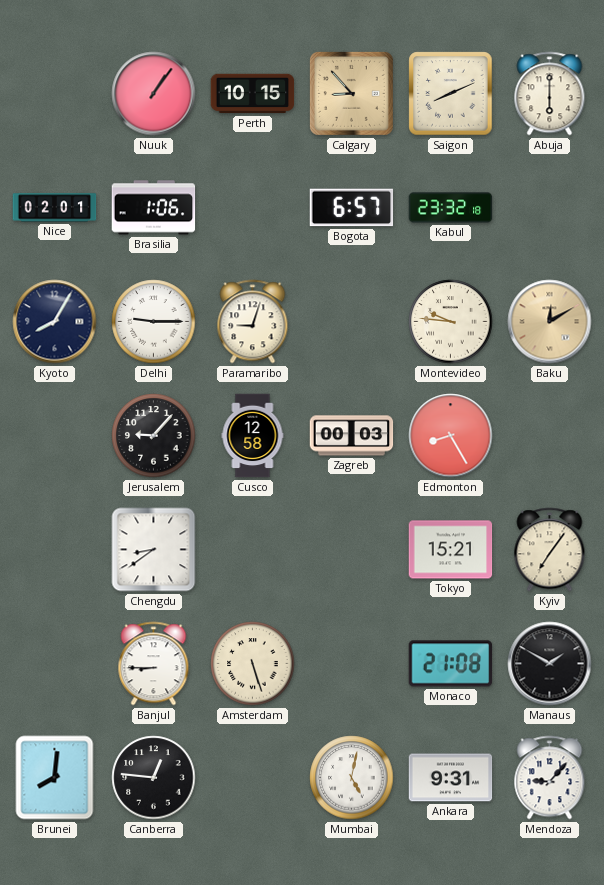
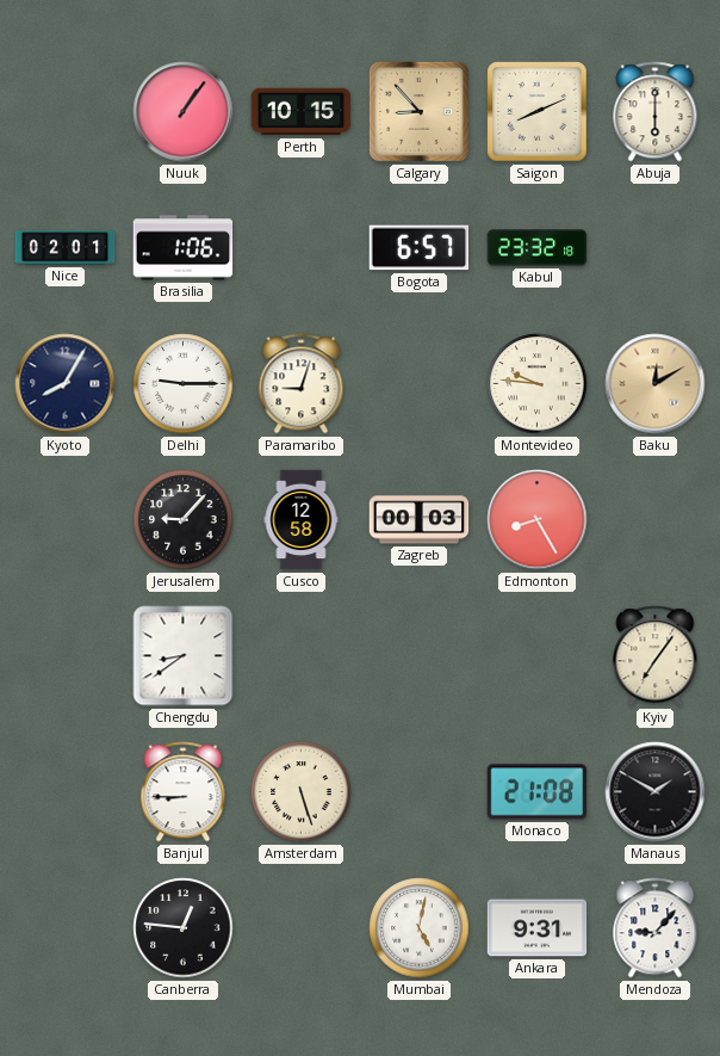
Tokyo: 15:21 -> none
Brunei: 8:01 -> none
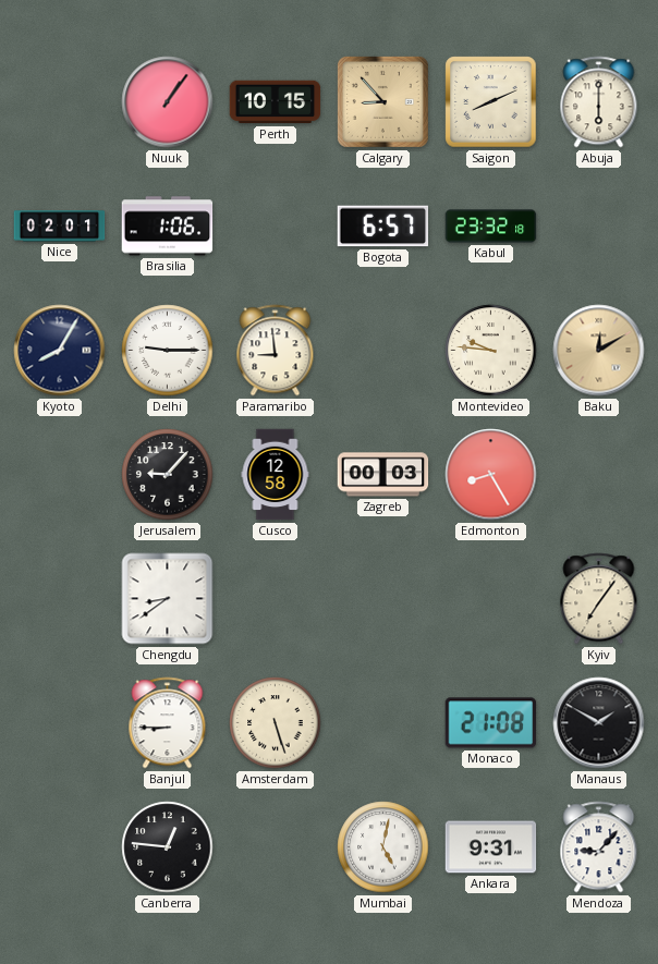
Paramaribo: 9:03 -> 8:59
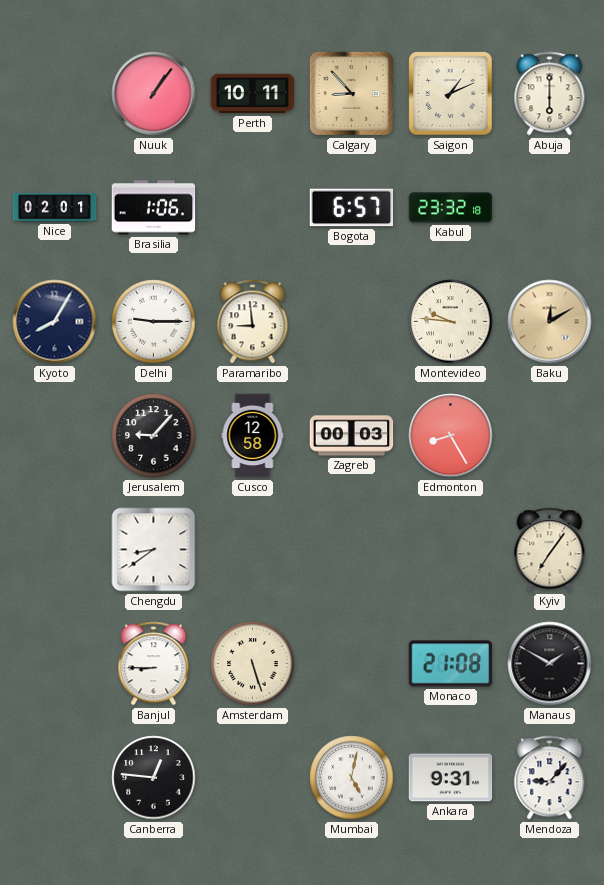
Perth: 10:15 -> 10:11
Saigon: 8:11 -> 1:11
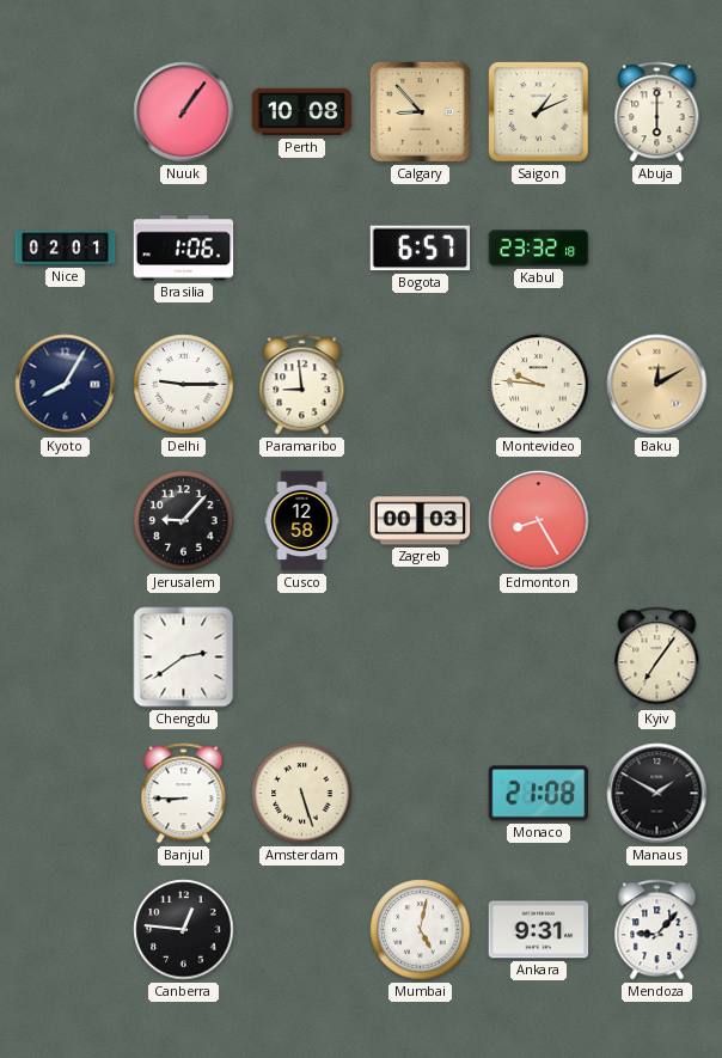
Perth: 10:11 -> 10:08
Chengdu: 8:39 -> 2:39
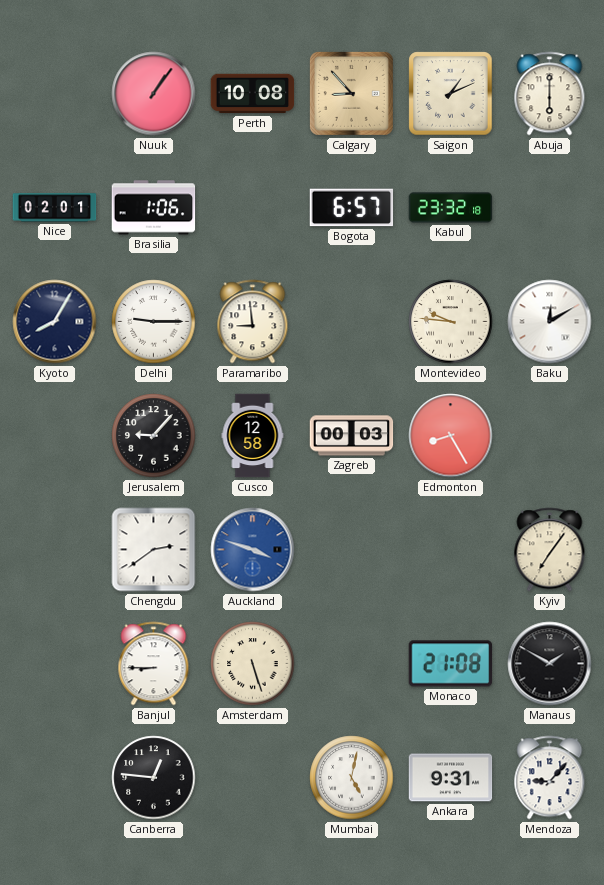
Baku dial: champagne -> white
Auckland: none -> 3:48
